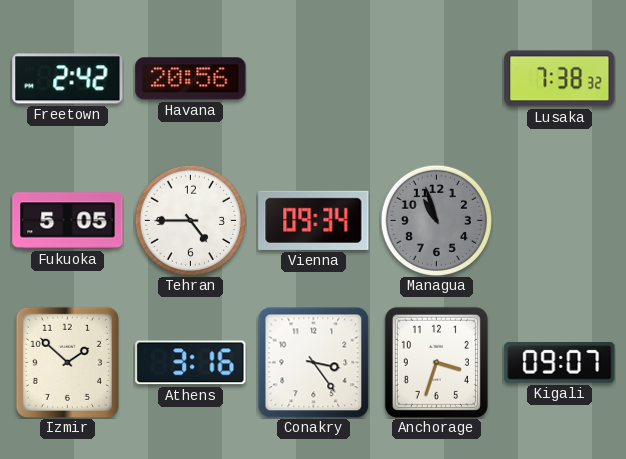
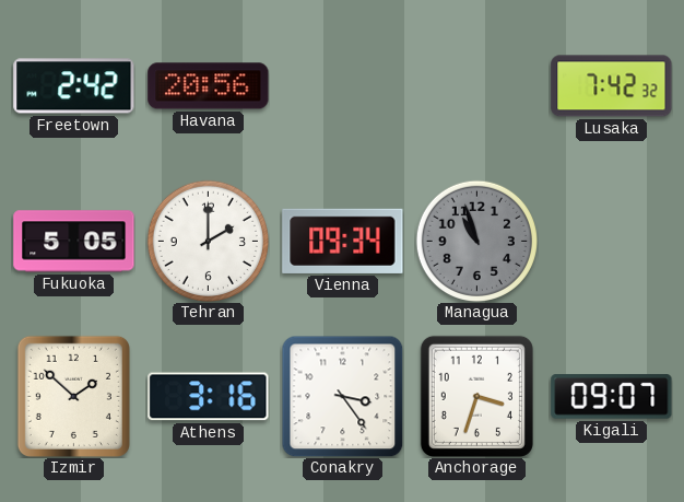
Lusaka: 7:38 -> 7:42
Tehran: 4:45 -> 2:00
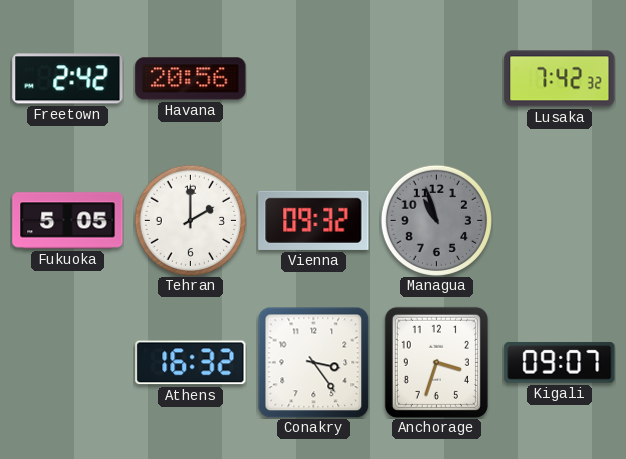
Vienna: 09:34 -> 09:32
Izmir: 1:52 -> none
Athens: 3:16 -> 16:32
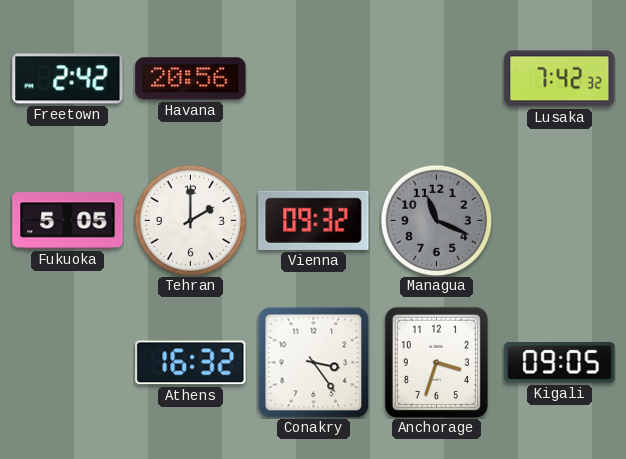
Managua: 10:57 -> 11:19
Kigali: 09:07 -> 09:05
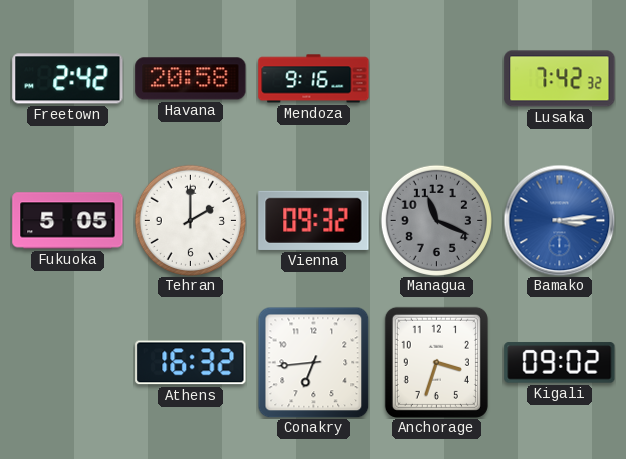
Havana: 20:56 -> 20:58
Mendoza: none -> 9:16
Bamako: none -> 3:14
Conakry: 3:24 -> 6:44
Kigali: 09:05 -> 09:02
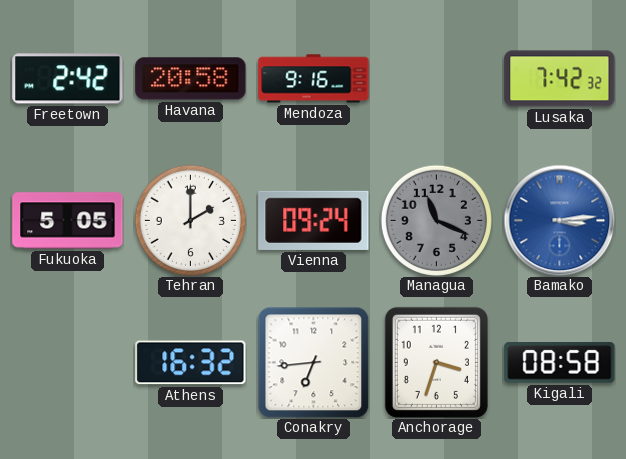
Vienna: 09:32 -> 09:24
Kigali: 09:02 -> 08:58
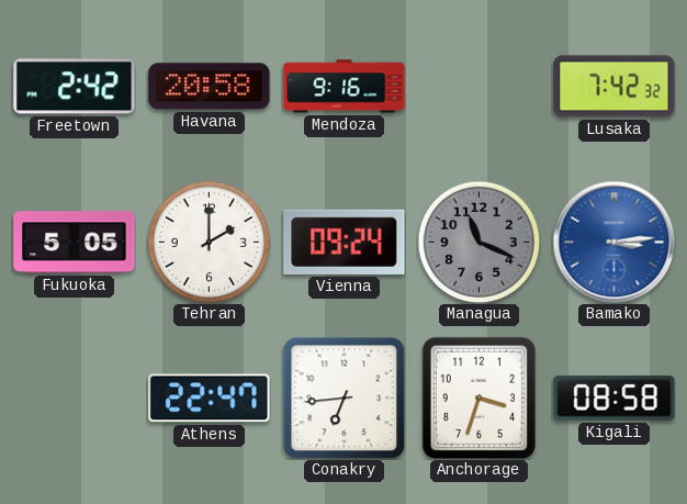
Athens: 16:32 -> 22:47
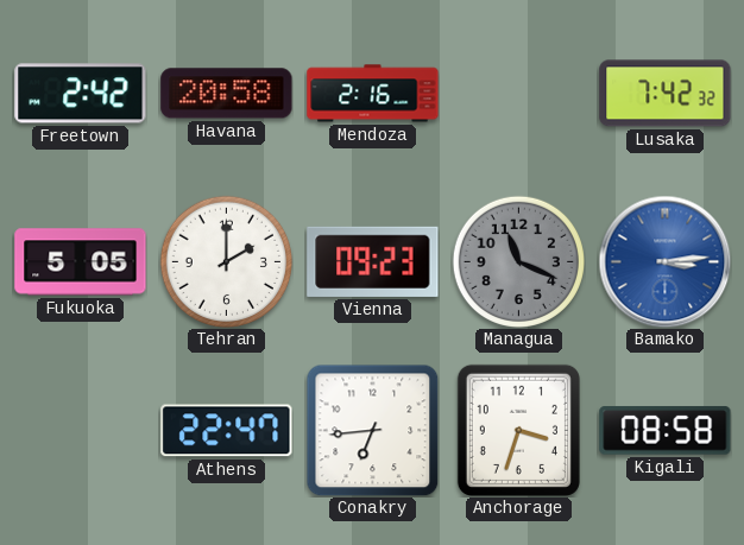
Mendoza: 9:16 -> 2:16
Vienna: 09:24 -> 09:23
